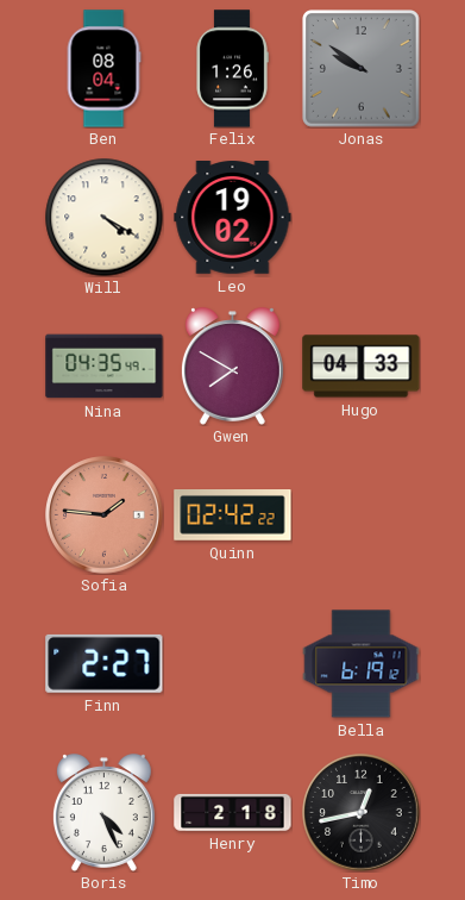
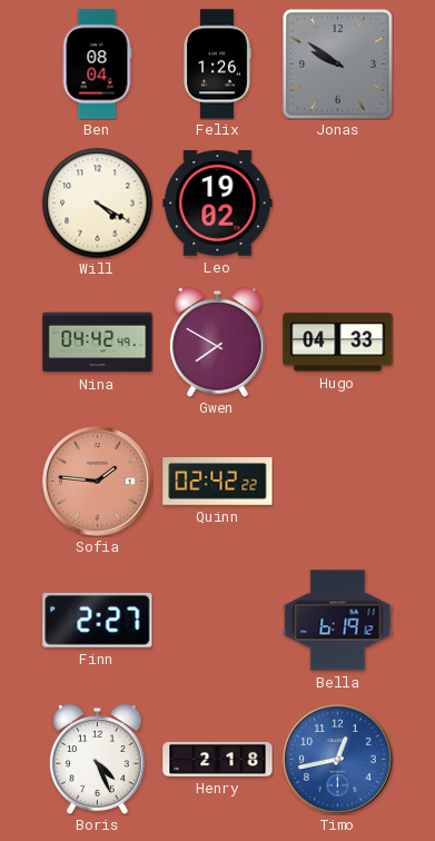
Nina: 04:35 -> 04:42
Timo dial: black -> blue
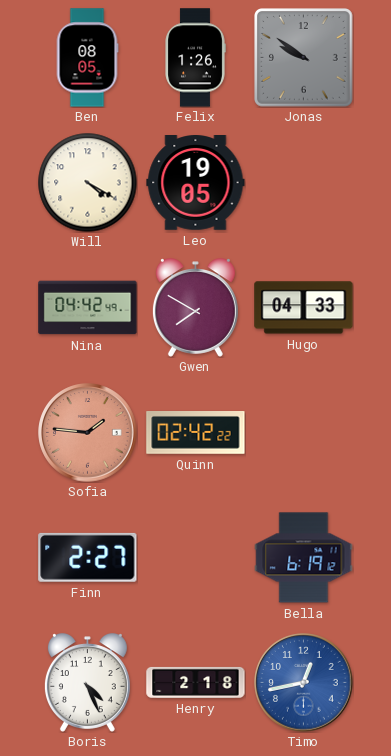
Ben: 08:04 -> 08:05
Leo: 19:02 -> 19:05
